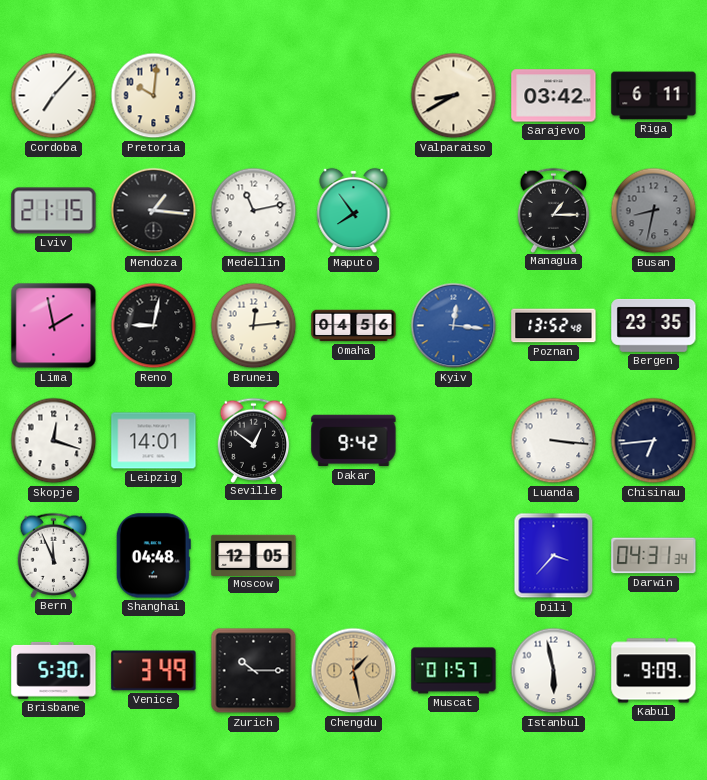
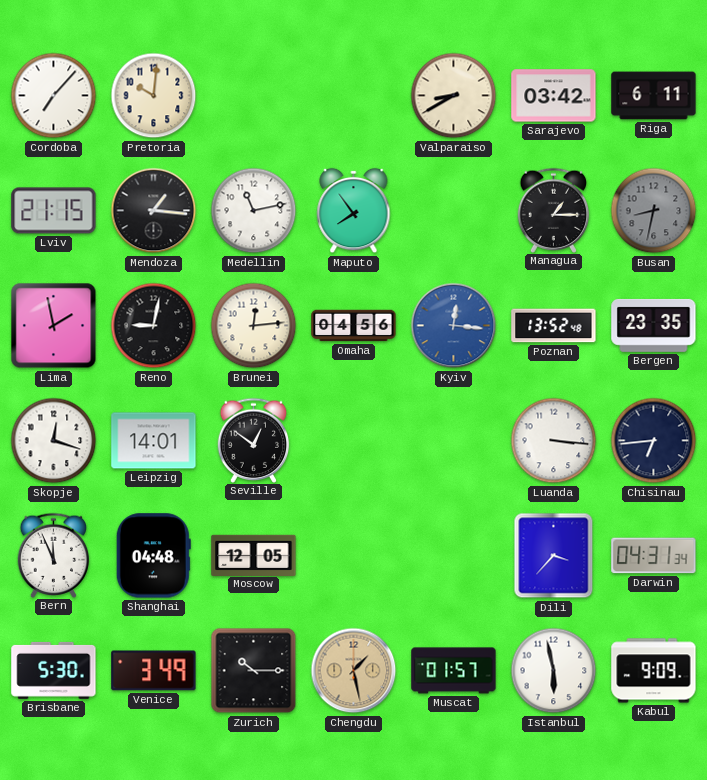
Dakar: 9:42 -> none
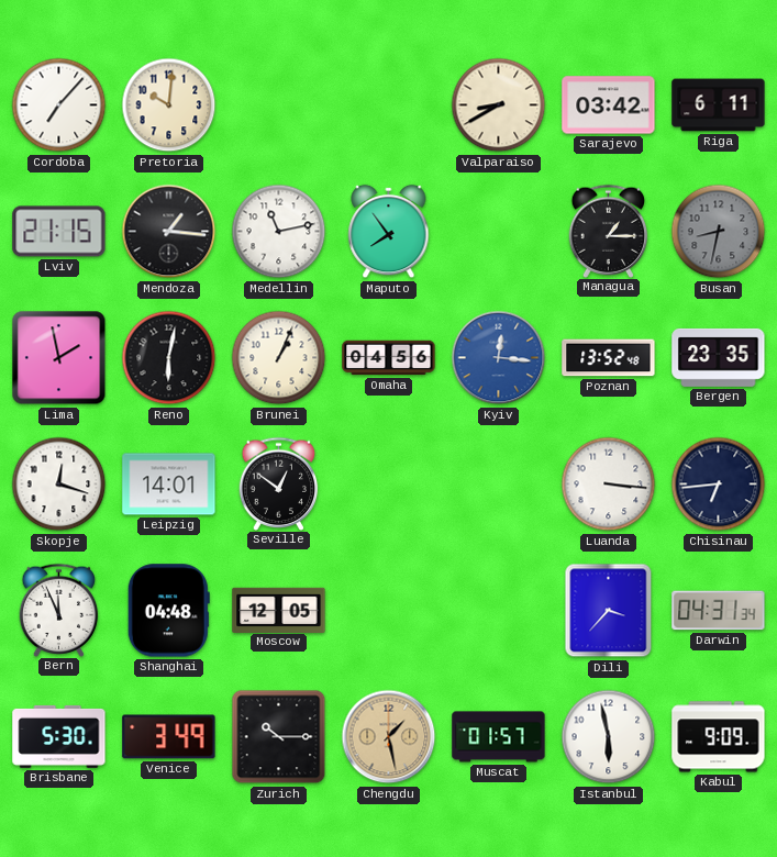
Reno: 9:02 -> 6:02
Brunei: 12:14 -> 1:04
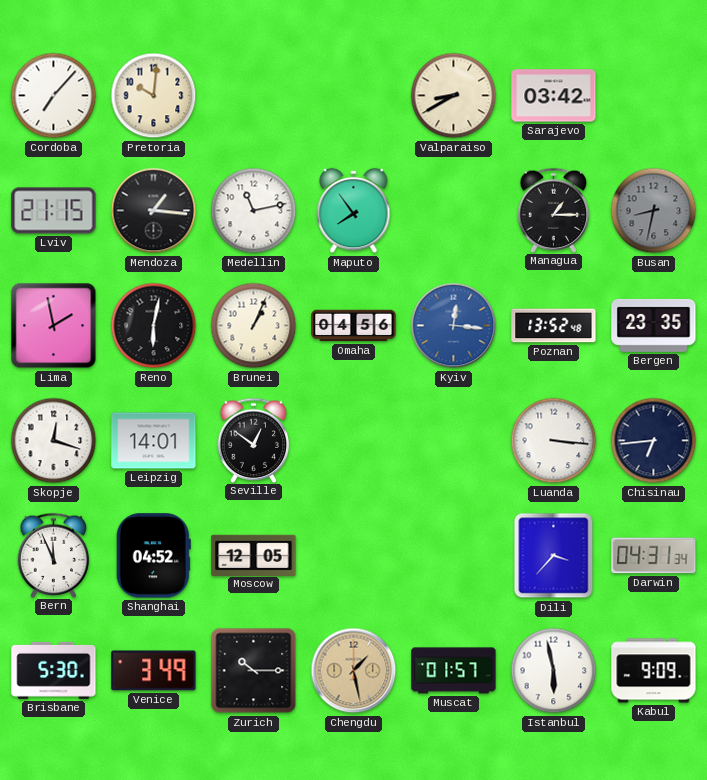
Riga: 6:11 -> none
Shanghai: 04:48 -> 04:52
